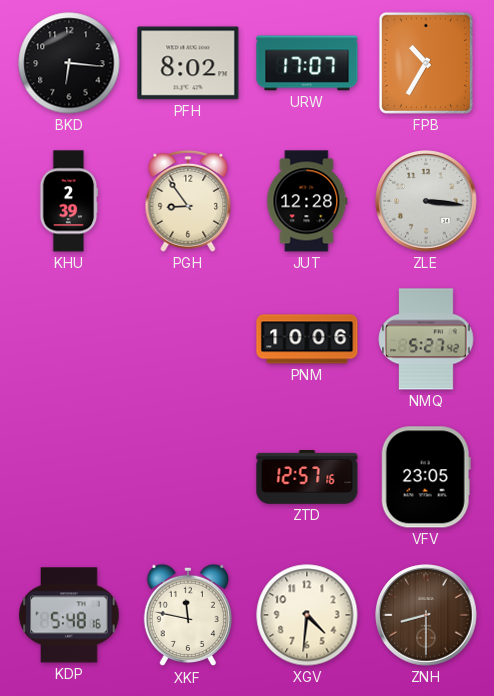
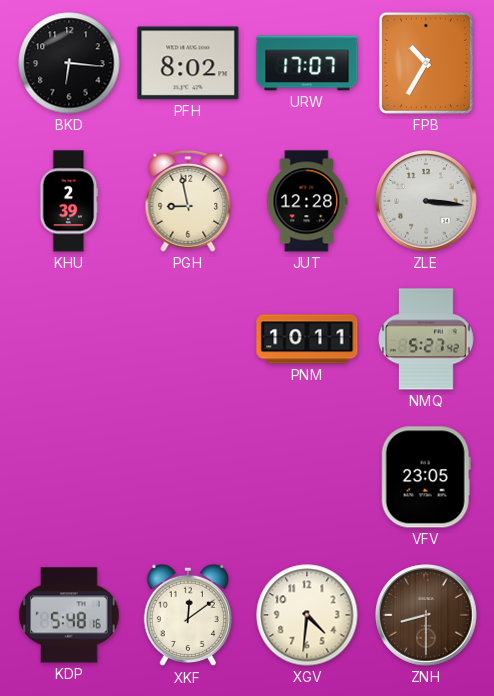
PGH: 8:54 -> 8:58
PNM: 10:06 -> 10:11
ZTD: 12:57 -> none
XKF: 11:47 -> 12:09
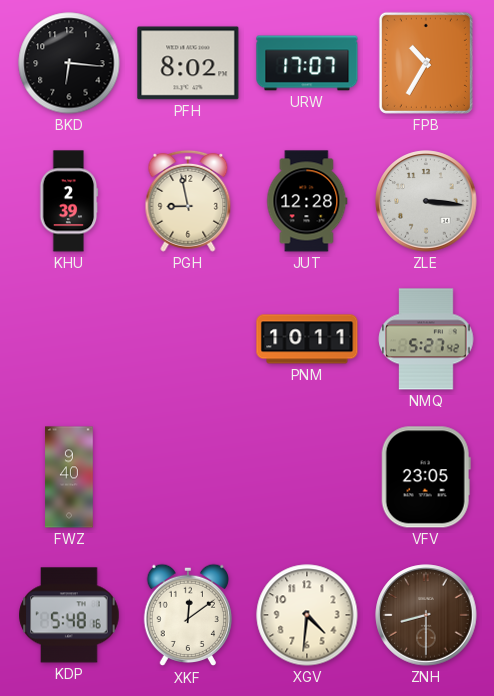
FWZ: none -> 9:40
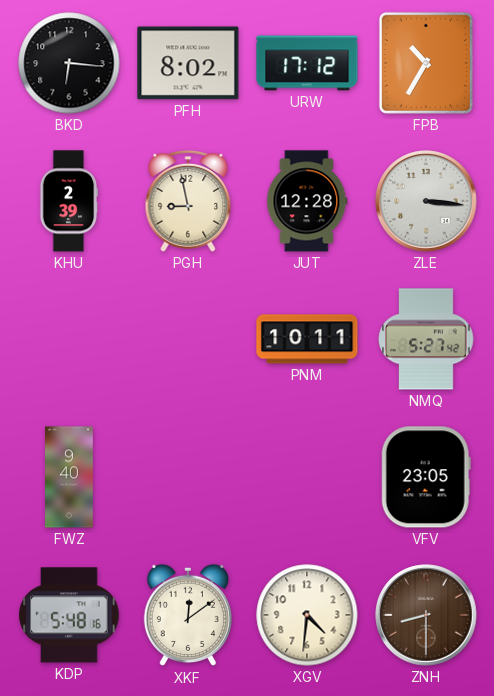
URW: 17:07 -> 17:12
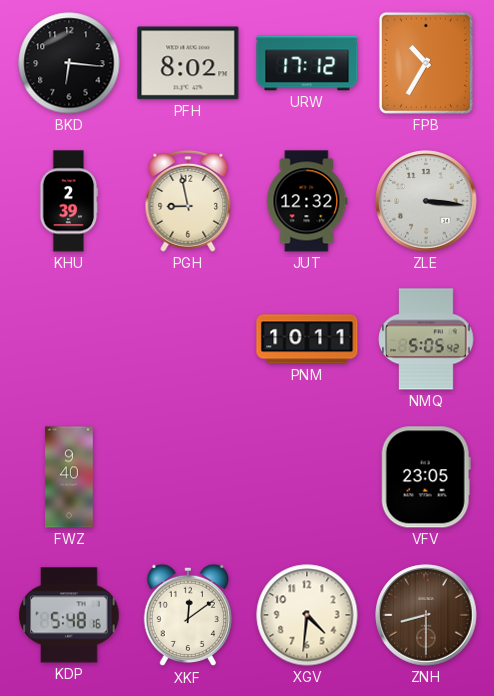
JUT: 12:28 -> 12:32
NMQ: 5:27 -> 5:05
